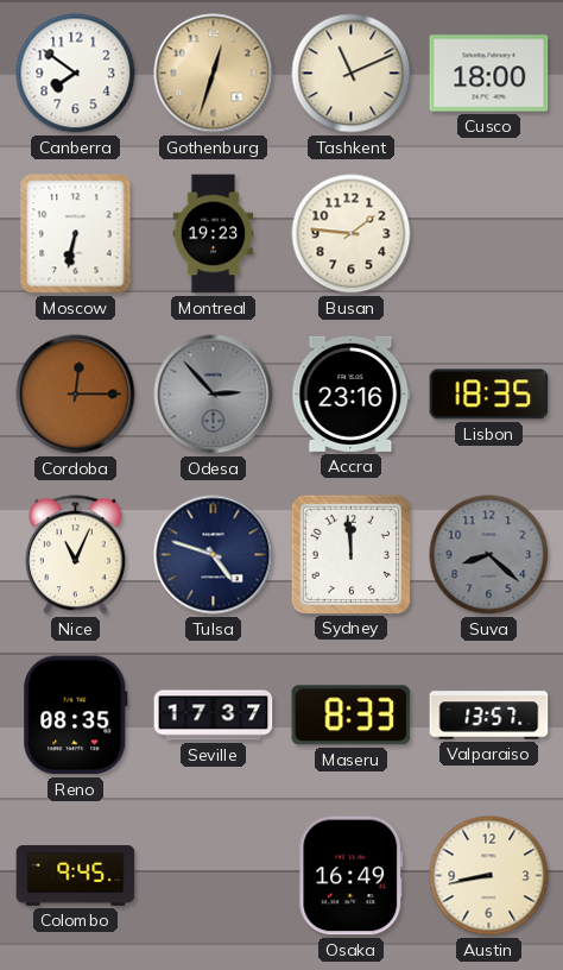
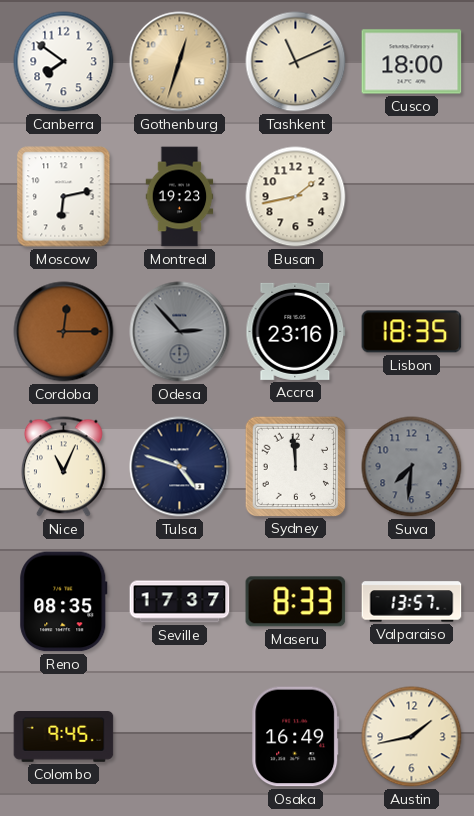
Moscow: 6:32 -> 6:13
Busan: 1:46 -> 1:43
Suva: 8:22 -> 7:31
Austin: 8:43 -> 1:43
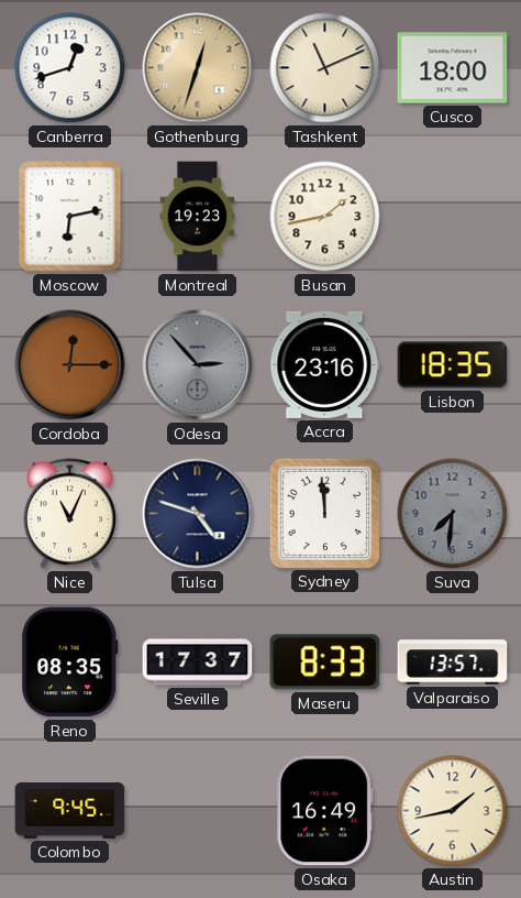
Canberra: 7:51 -> 12:42
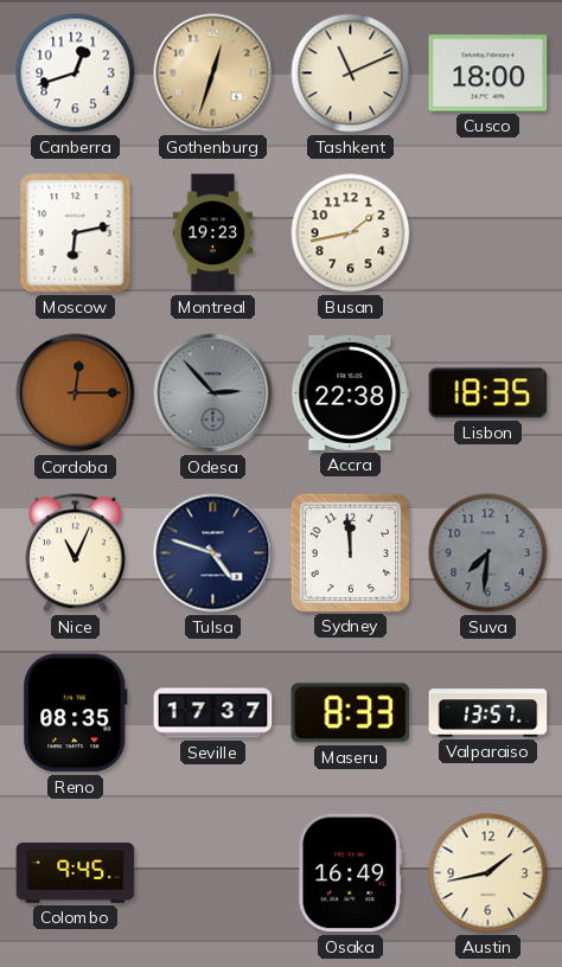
Accra: 23:16 -> 22:38
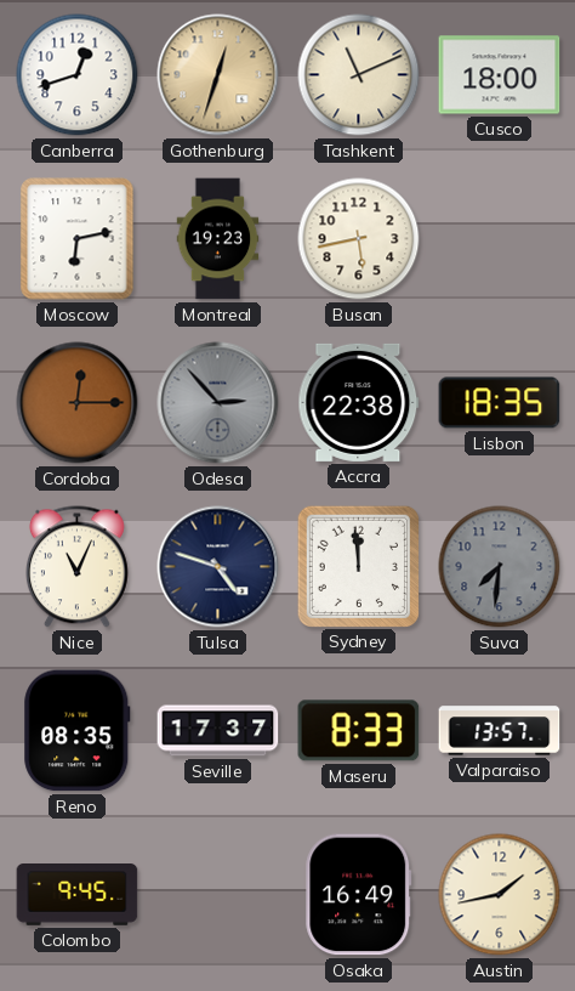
Busan: 1:43 -> 5:43
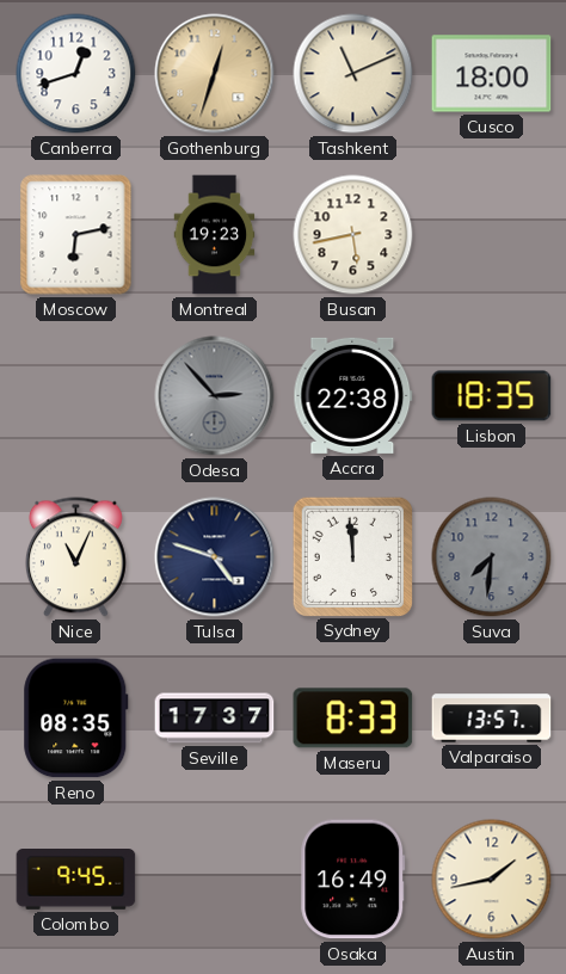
Cordoba: 12:15 -> none
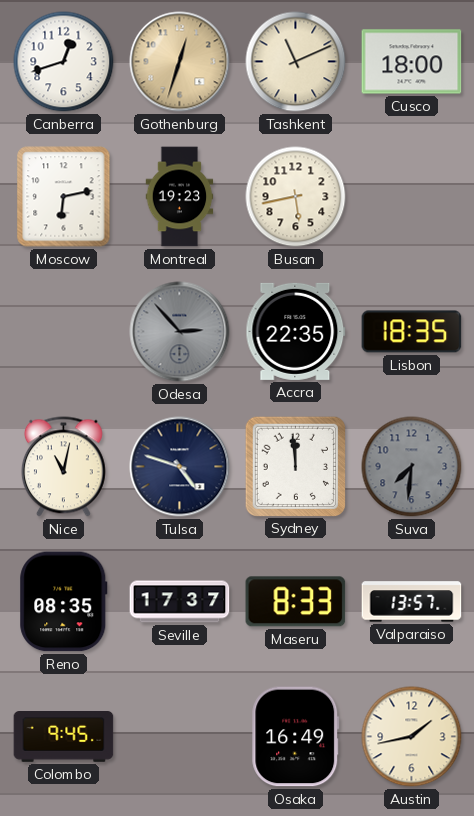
Accra: 22:38 -> 22:35
Nice: 11:04 -> 11:02
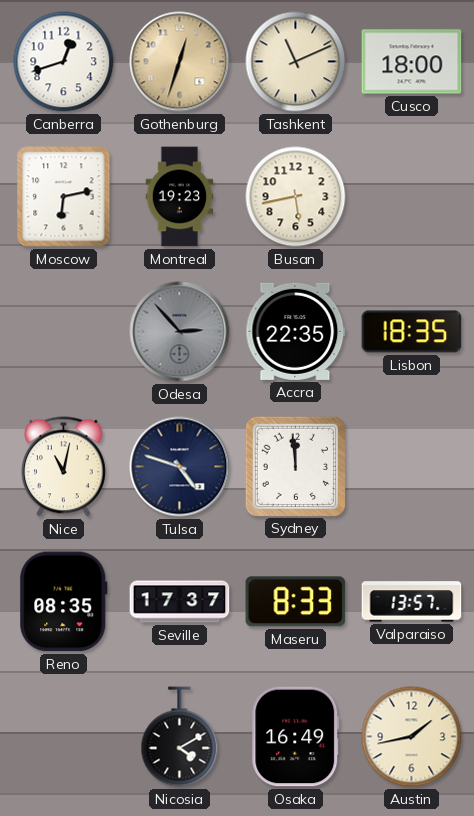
Suva: 7:31 -> none
Colombo: 9:45 -> none
Nicosia: none -> 4:10
